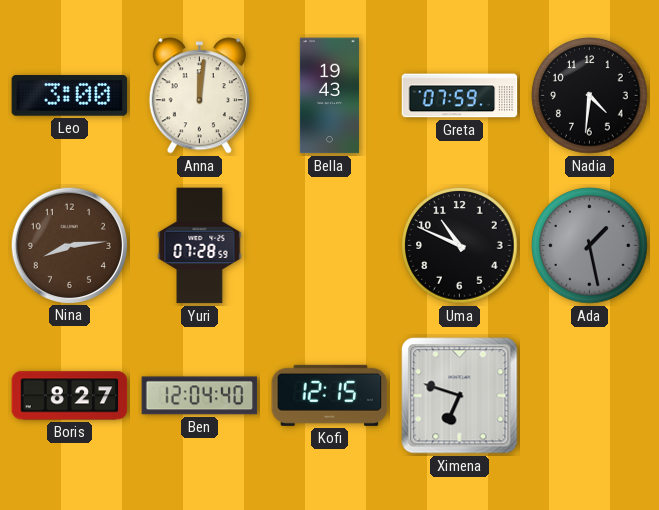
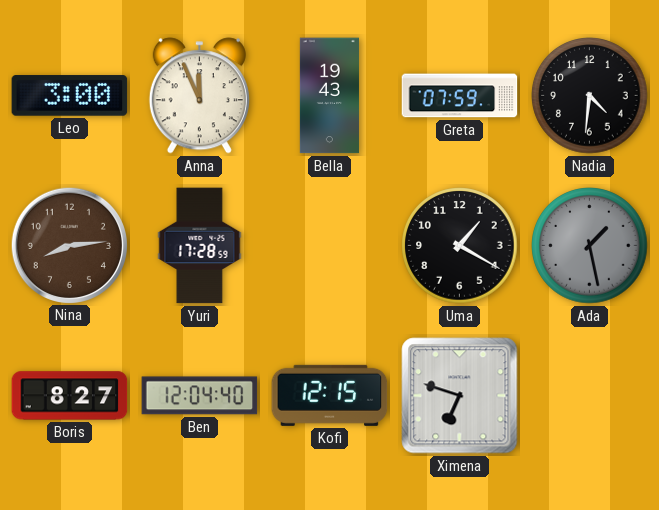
Anna: 12:01 -> 11:56
Yuri: 07:28 -> 17:28
Uma: 10:49 -> 1:20
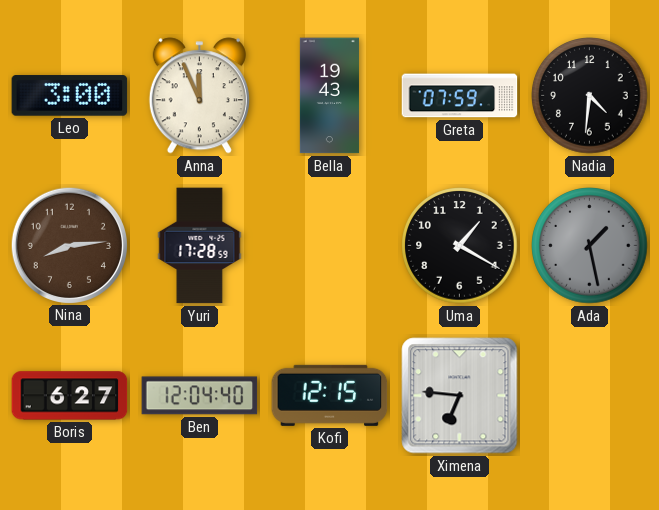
Boris: 8:27 -> 6:27
Ximena: 6:48 -> 6:46
